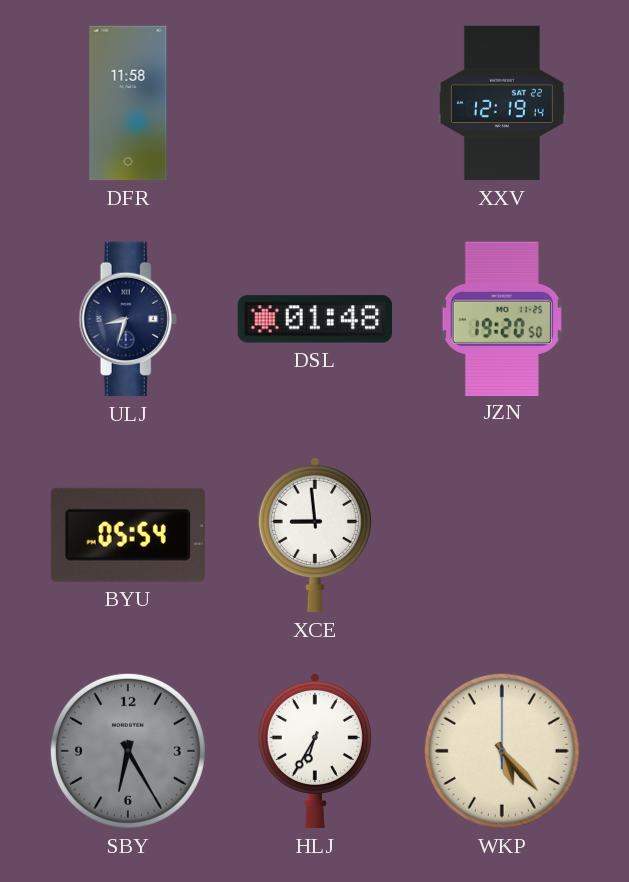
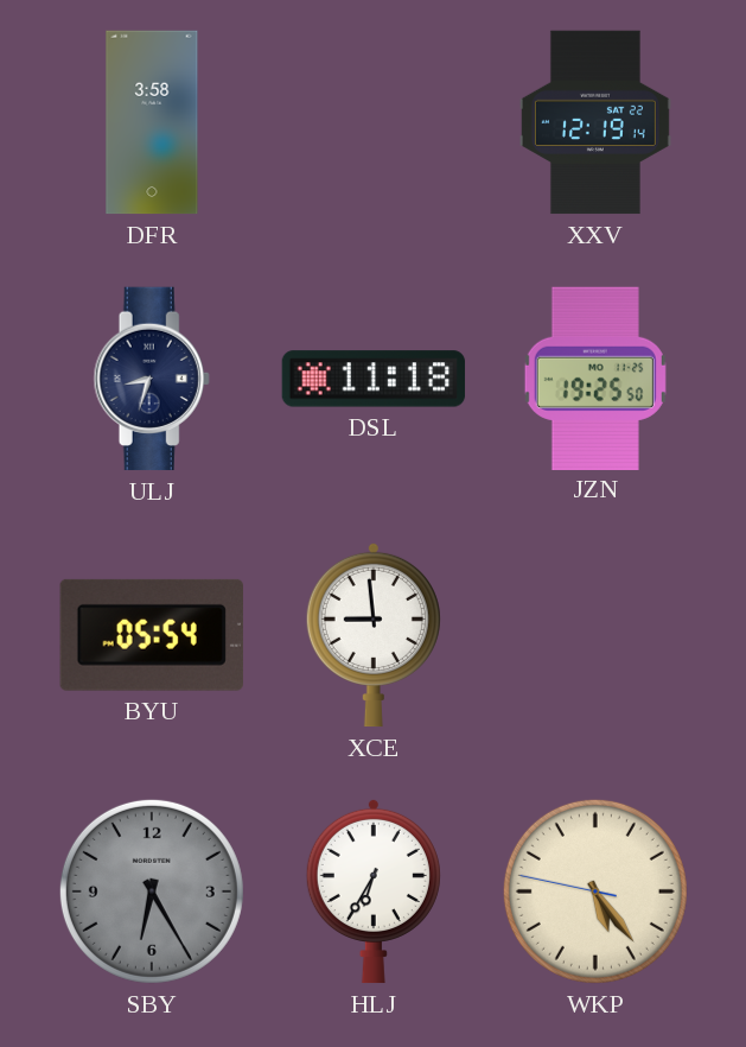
DFR: 11:58 -> 3:58
DSL: 01:48 -> 11:18
JZN: 19:20 -> 19:25
WKP: 5:23:00 -> 5:23:47
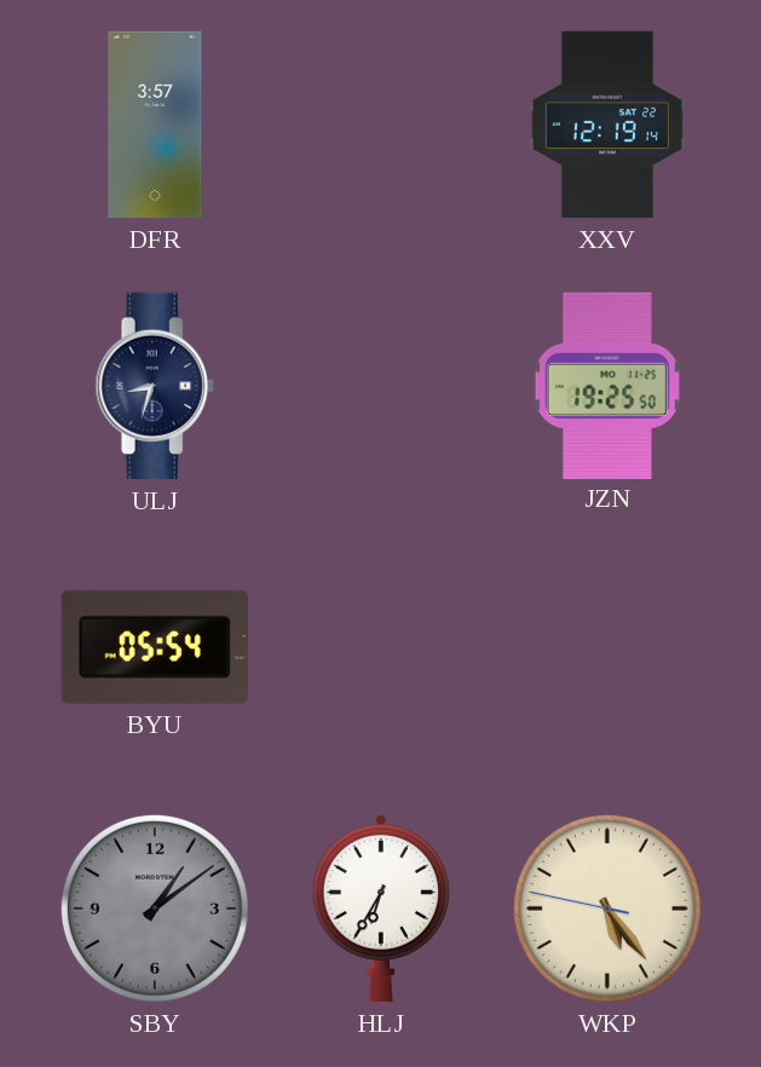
DFR: 3:58 -> 3:57
DSL: 11:18 -> none
XCE: 8:59 -> none
SBY: 6:25 -> 1:09
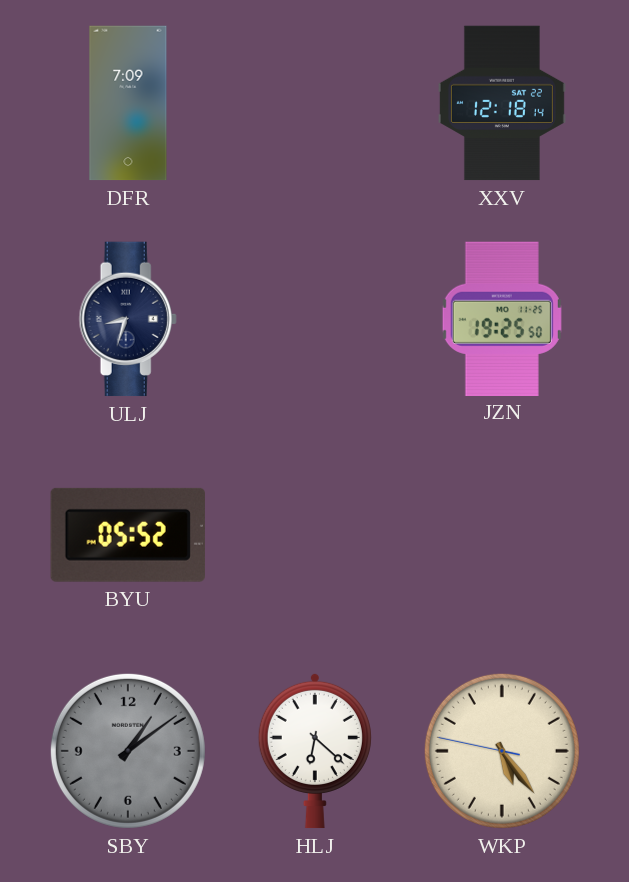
DFR: 3:57 -> 7:09
XXV: 12:19 -> 12:18
BYU: 05:54 -> 05:52
HLJ: 6:35 -> 6:22
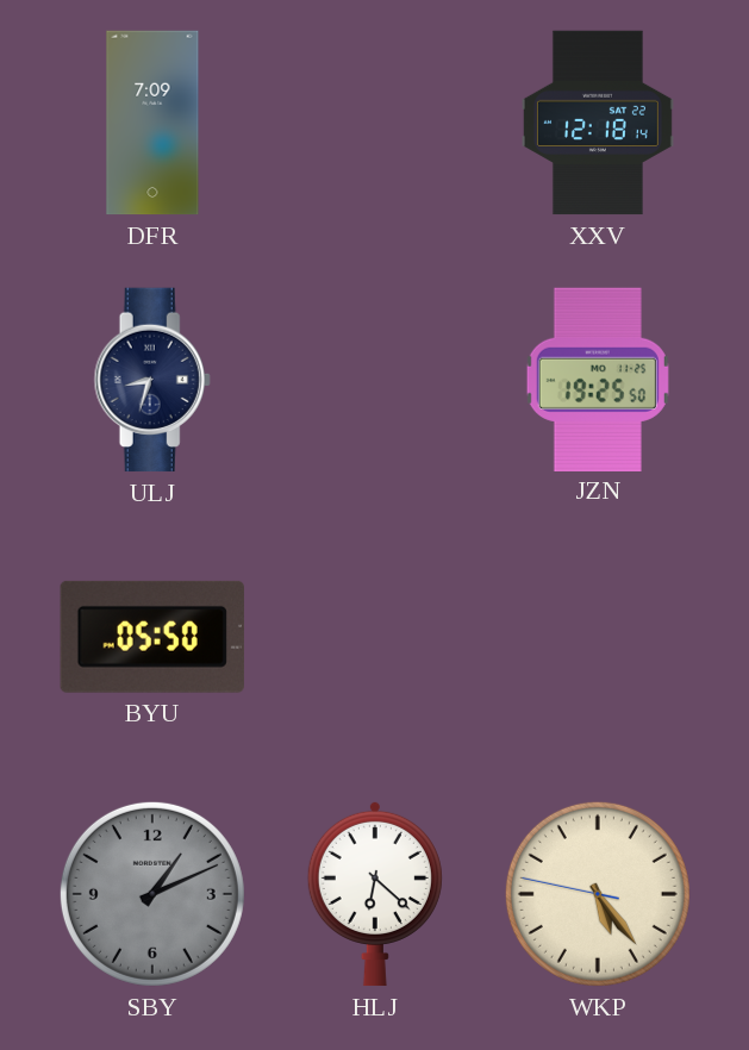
BYU: 05:52 -> 05:50
SBY: 1:09 -> 1:11
